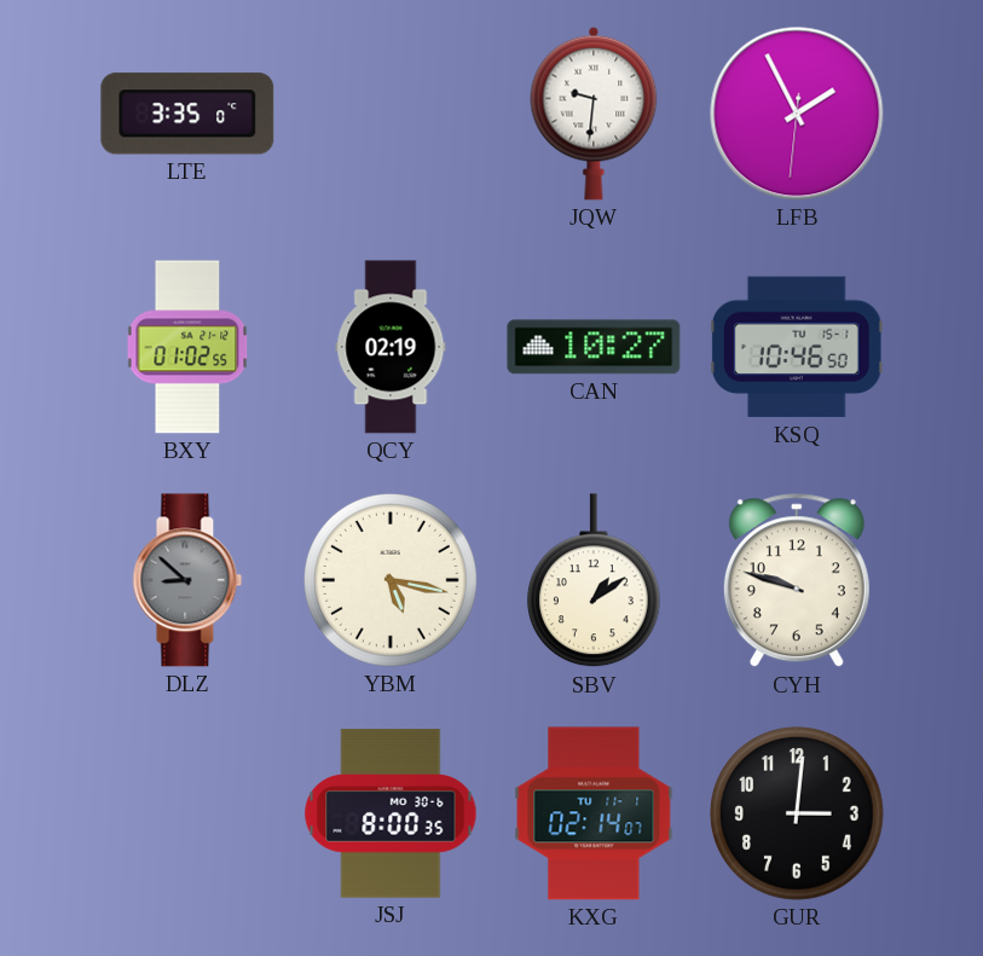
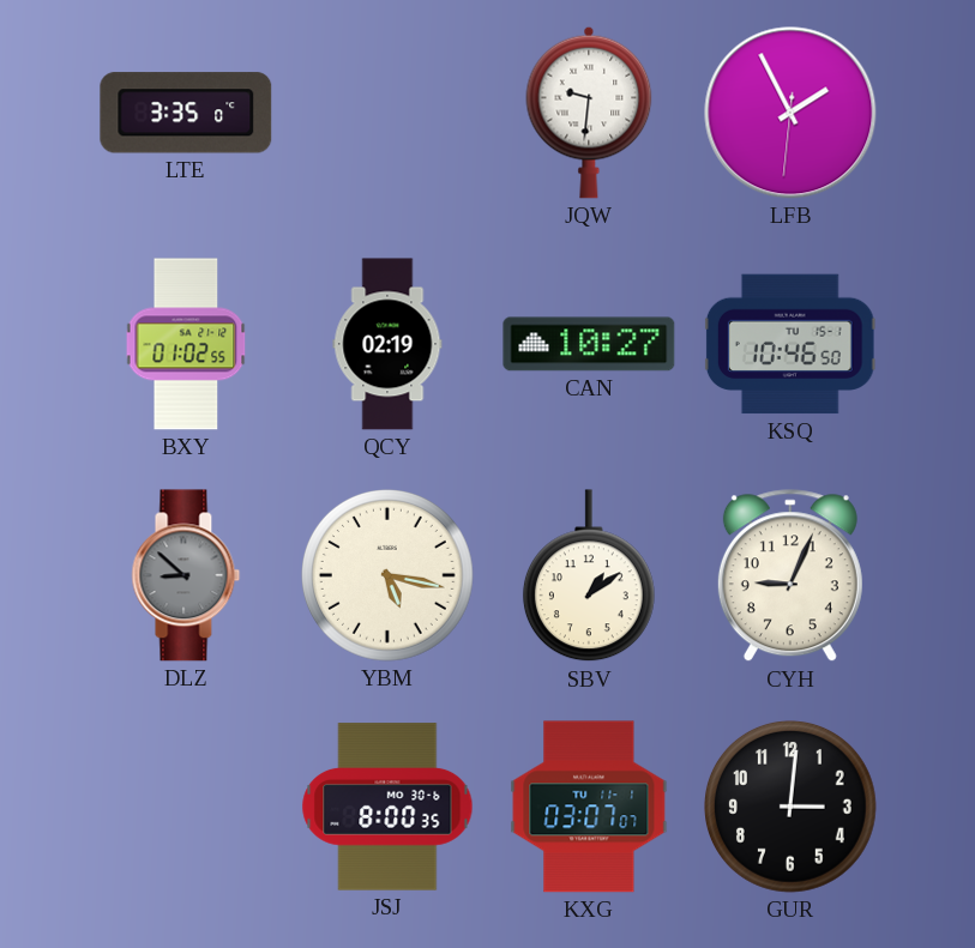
CYH: 9:48 -> 9:04
KXG: 02:14 -> 03:07
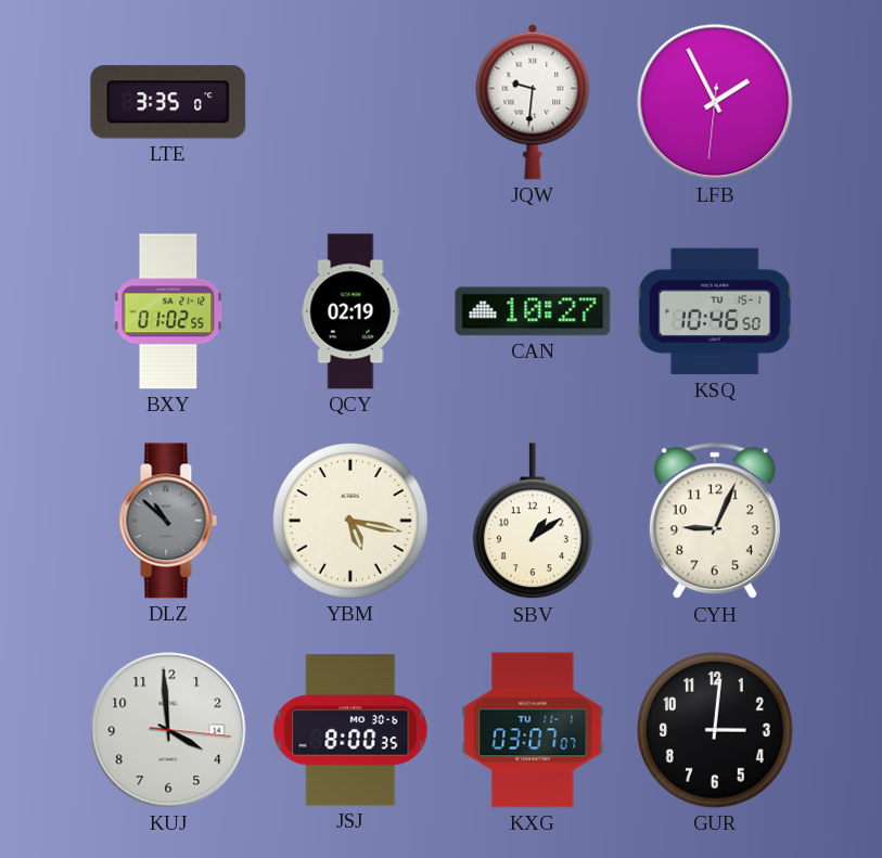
DLZ: 8:52 -> 10:52
KUJ: none -> 3:59
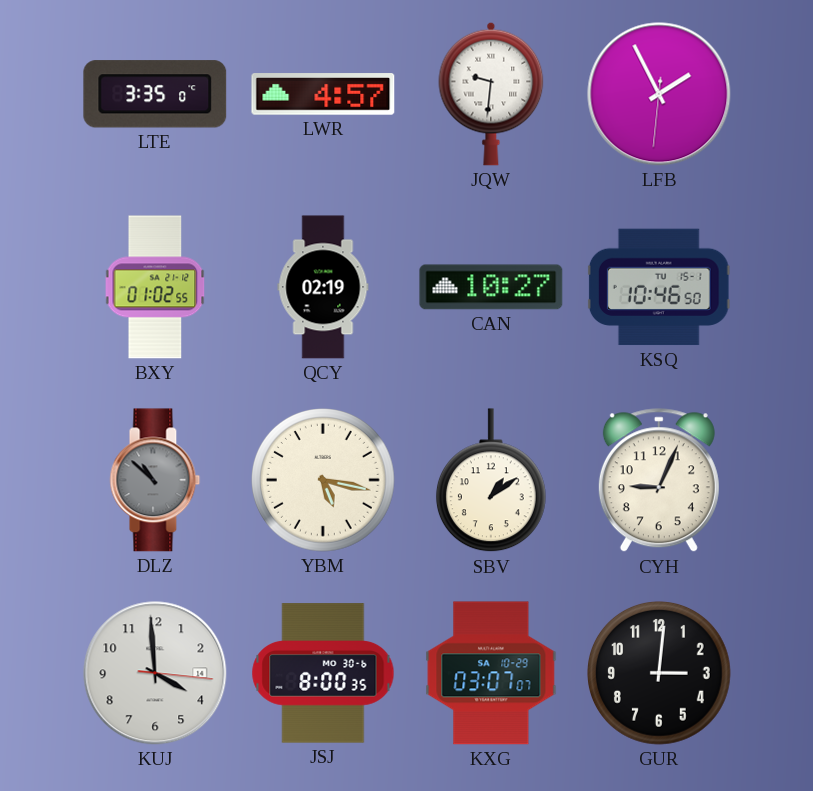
LWR: none -> 4:57
KXG date: TU 11-1 -> SA 10-29
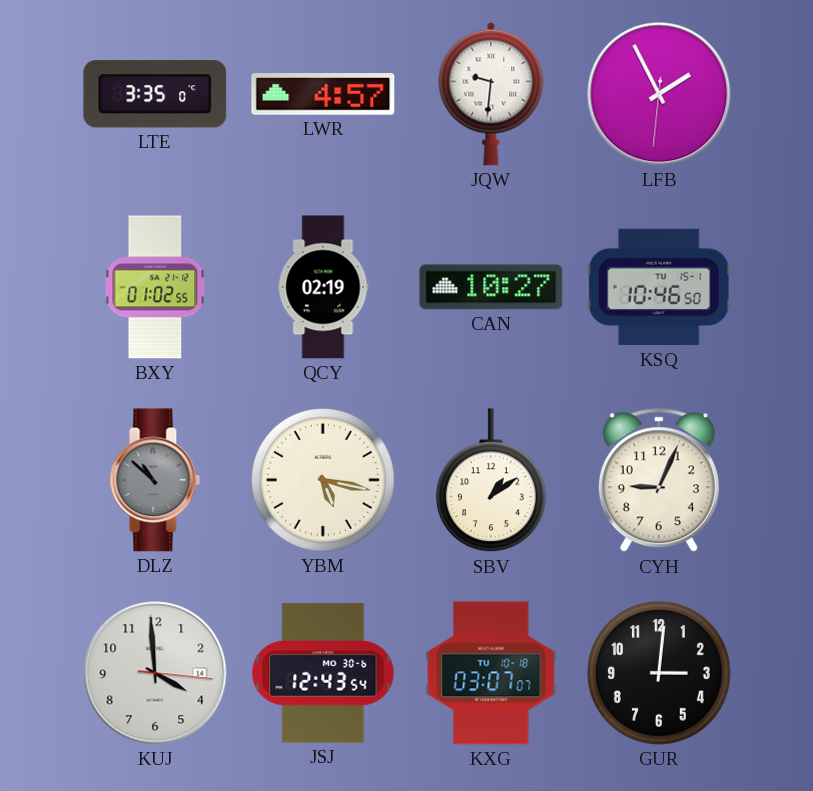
JSJ: 8:00 -> 12:43
KXG date: SA 10-29 -> TU 10-18
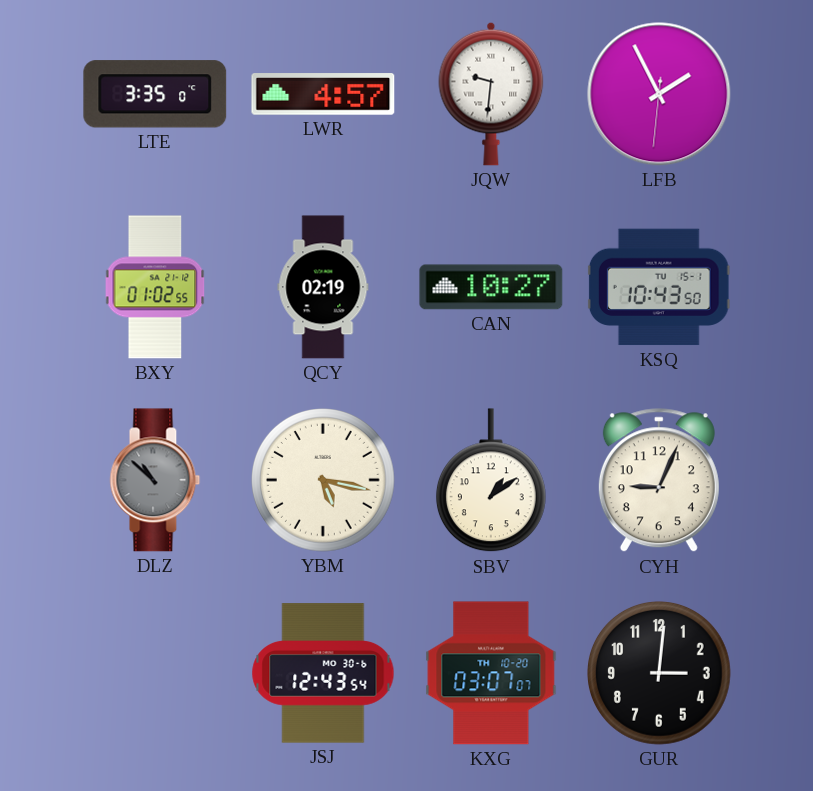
KSQ: 10:46 -> 10:43
KUJ: 3:59 -> none
KXG date: TU 10-18 -> TH 10-20
